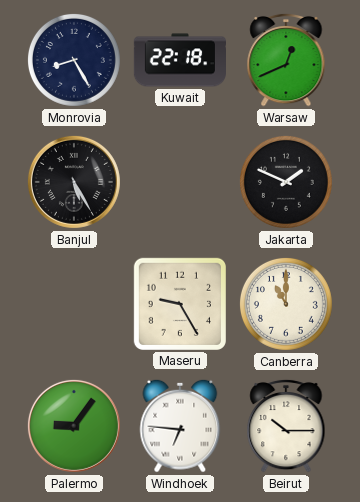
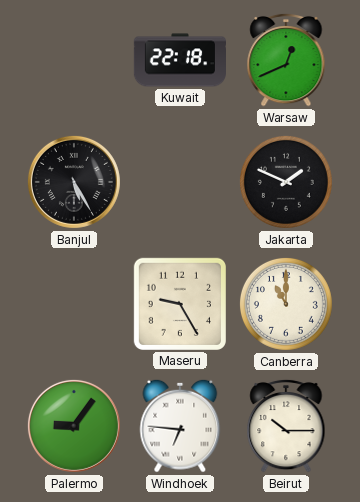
Monrovia: 8:25 -> none
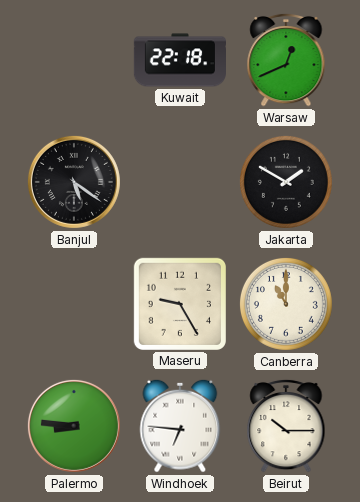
Banjul: 5:25 -> 5:21
Jakarta: 1:49 -> 1:50
Palermo: 9:06 -> 8:46
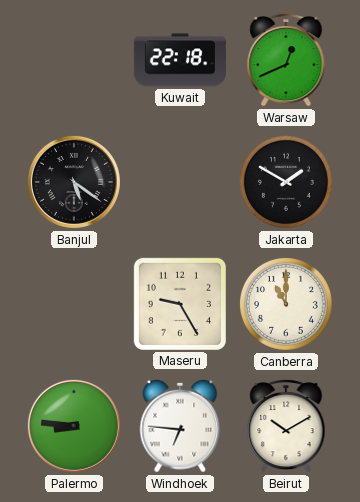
Beirut: 10:15 -> 10:10
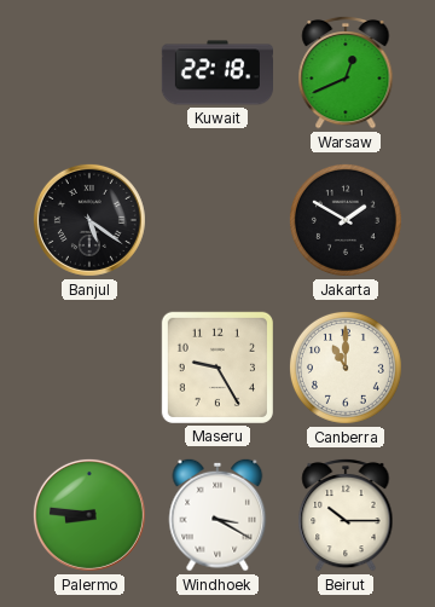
Windhoek: 6:46 -> 3:20
Beirut: 10:10 -> 10:15
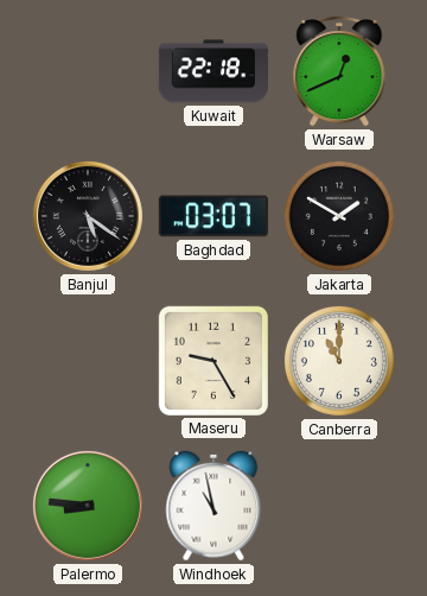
Baghdad: none -> 03:07
Windhoek: 3:20 -> 10:58
Beirut: 10:15 -> none
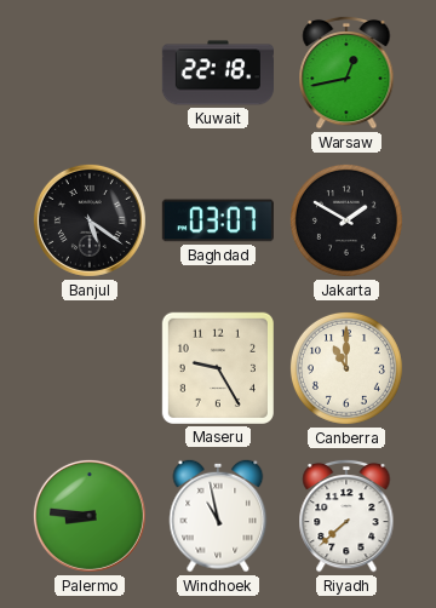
Warsaw: 12:41 -> 12:43
Riyadh: none -> 7:38
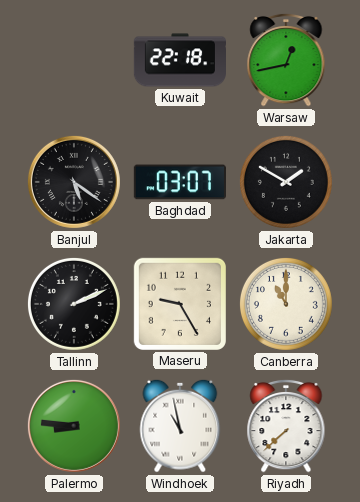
Tallinn: none -> 2:11
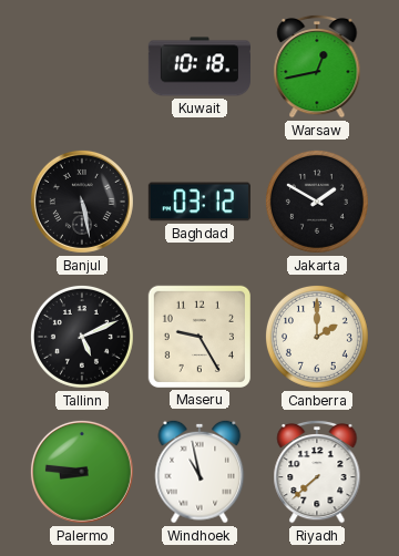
Kuwait: 22:18 -> 10:18
Banjul: 5:21 -> 5:28
Baghdad: 03:07 -> 03:12
Tallinn: 2:11 -> 5:11
Canberra: 11:00 -> 2:00
